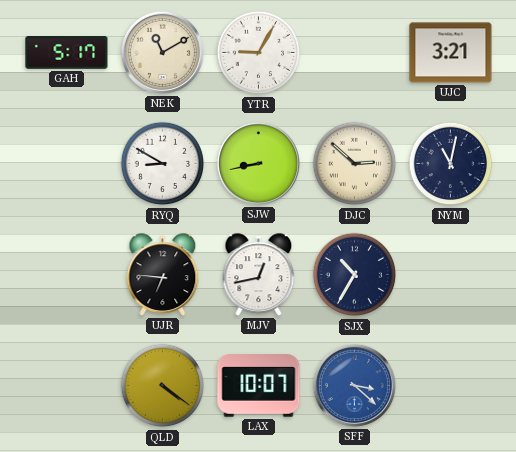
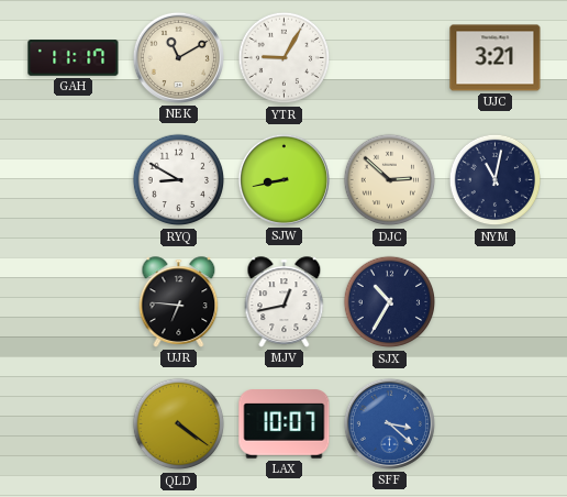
GAH: 5:17 -> 11:17
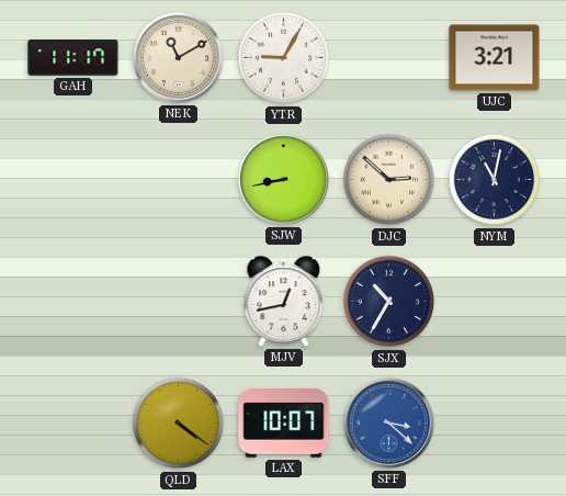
RYQ: 8:50 -> none
UJR: 6:46 -> none
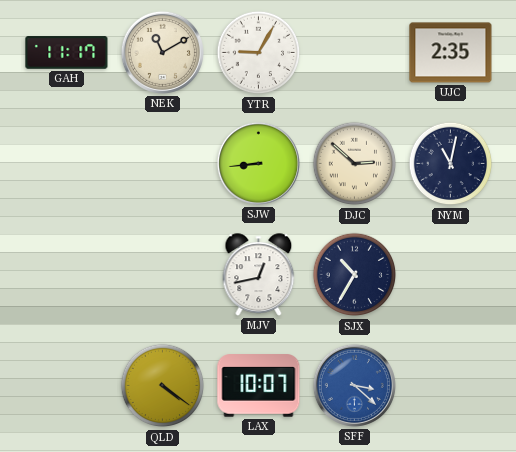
UJC: 3:21 -> 2:35
SJW: 8:43 -> 8:44
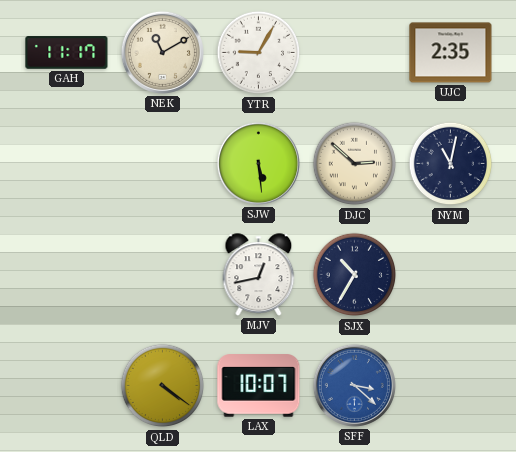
SJW: 8:44 -> 5:29
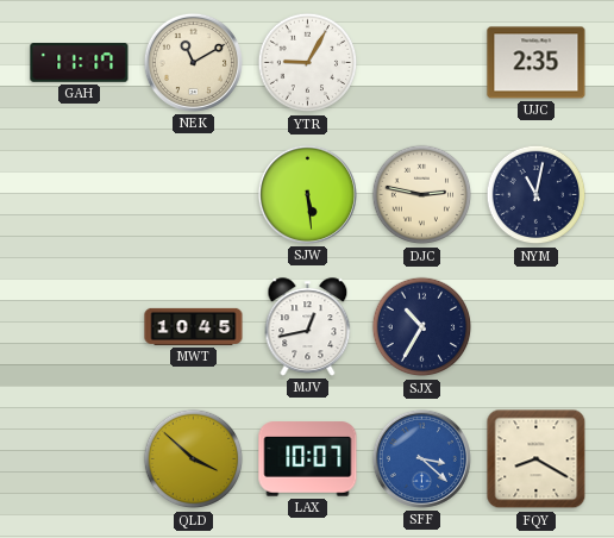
DJC: 2:52 -> 2:47
MWT: none -> 10:45
QLD: 4:21 -> 3:52
FQY: none -> 8:20
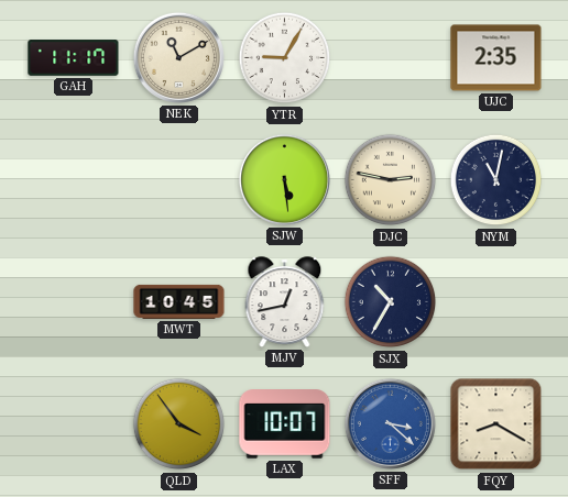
QLD: 3:52 -> 3:54
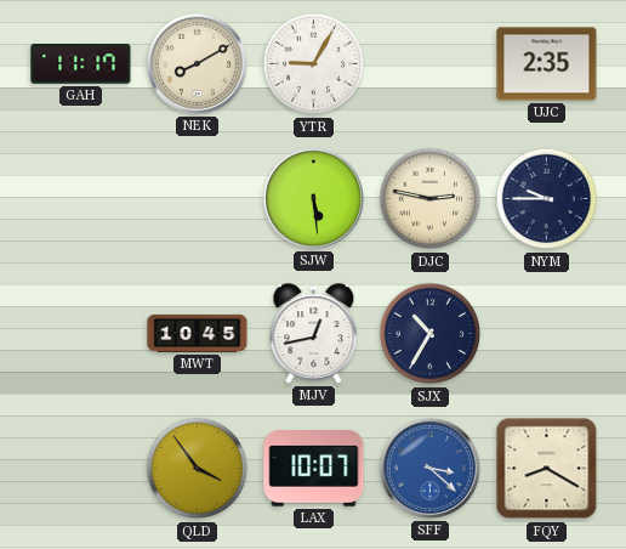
NEK: 11:10 -> 8:10
NYM: 11:02 -> 9:45
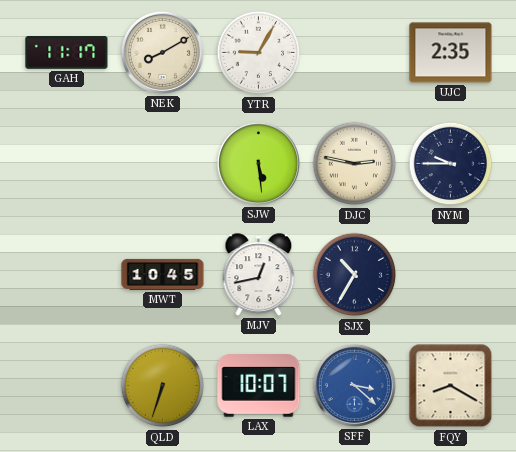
QLD: 3:54 -> 6:33
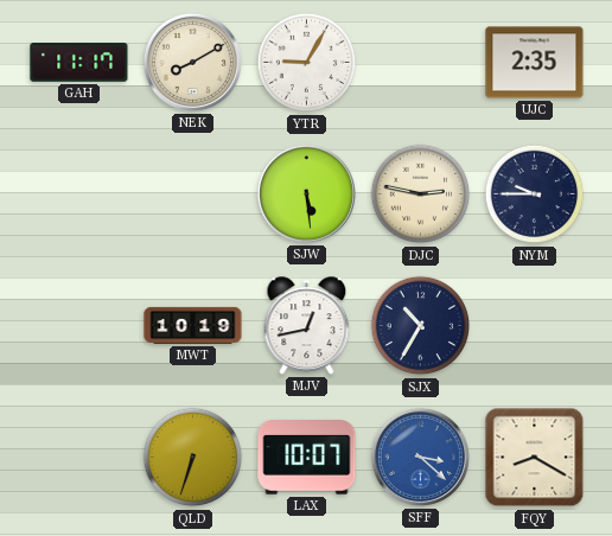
MWT: 10:45 -> 10:19
